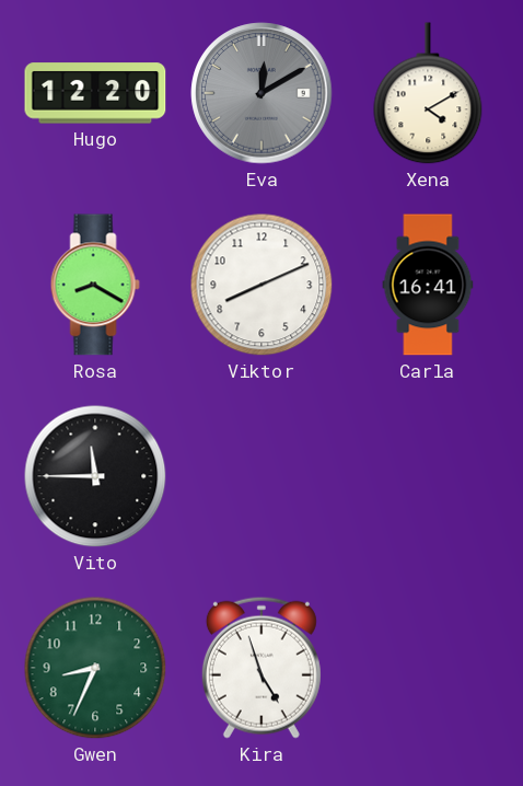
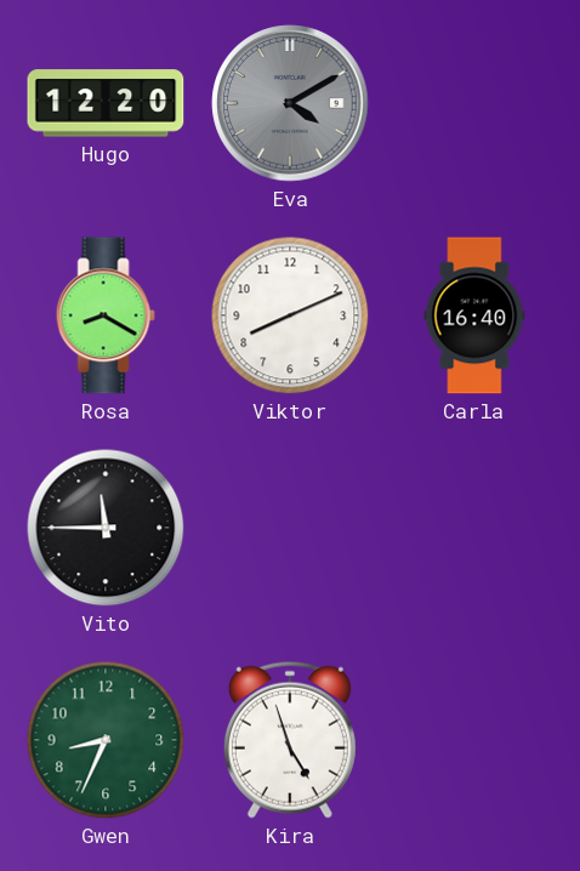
Eva: 12:10 -> 4:10
Xena: 4:10 -> none
Carla: 16:41 -> 16:40
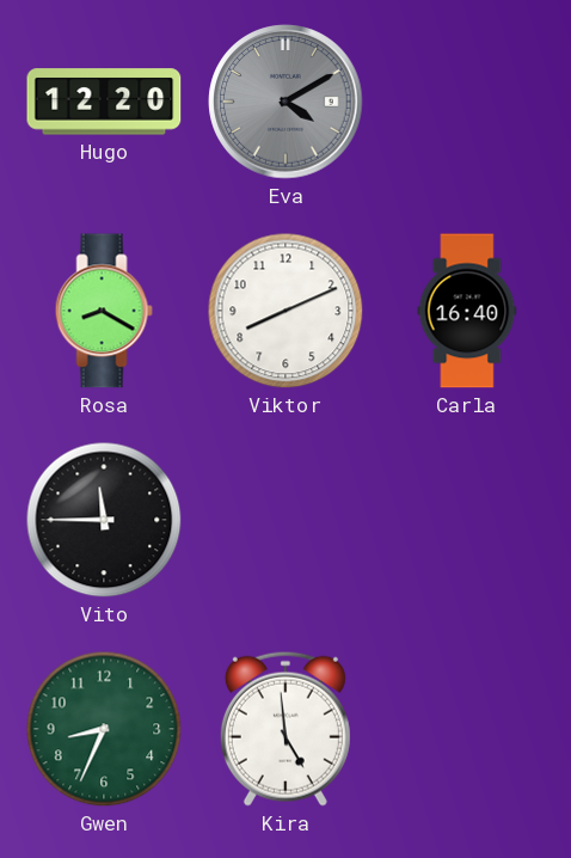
Kira: 4:57 -> 4:59
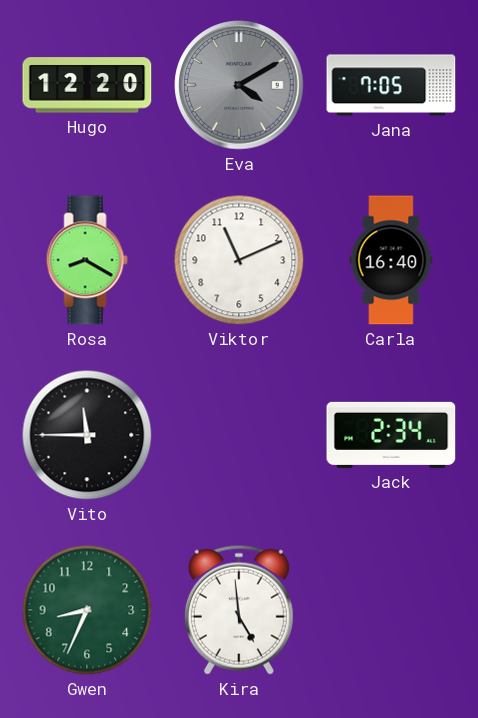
Jana: none -> 7:05
Viktor: 8:11 -> 11:11
Jack: none -> 2:34
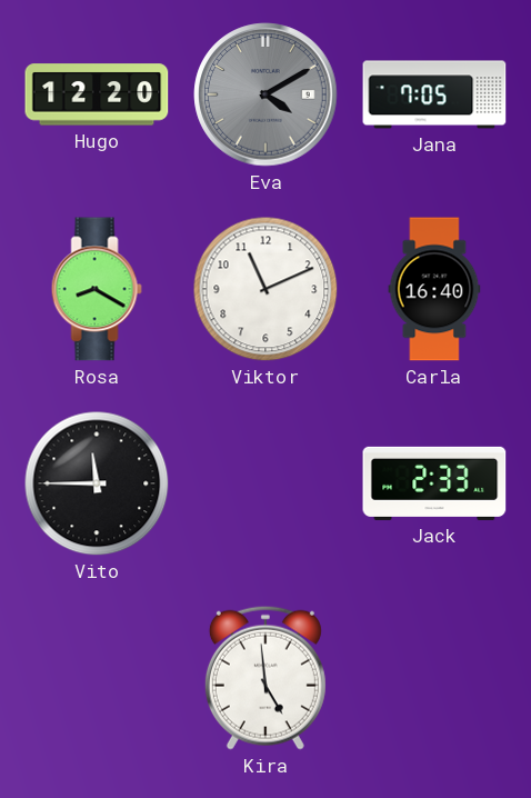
Jack: 2:34 -> 2:33
Gwen: 8:34 -> none
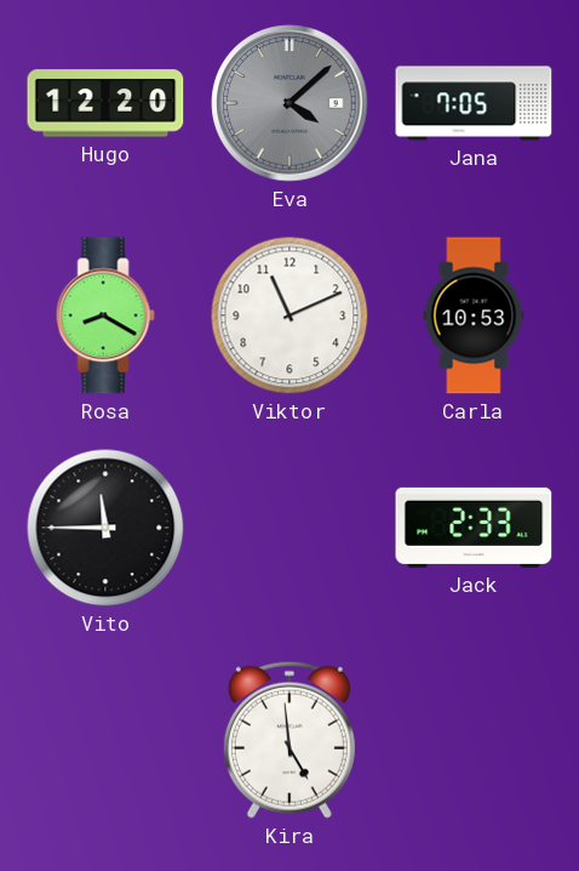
Eva: 4:10 -> 4:08
Carla: 16:40 -> 10:53
